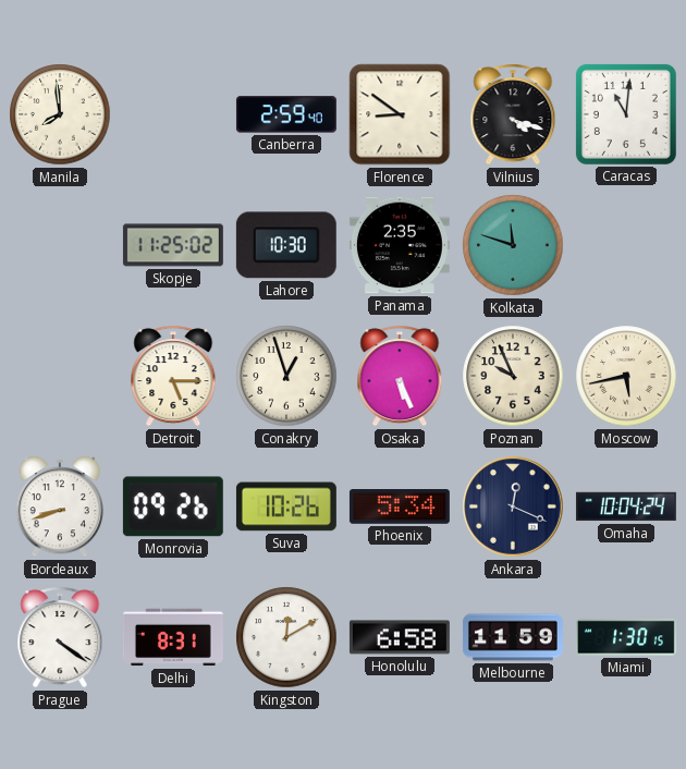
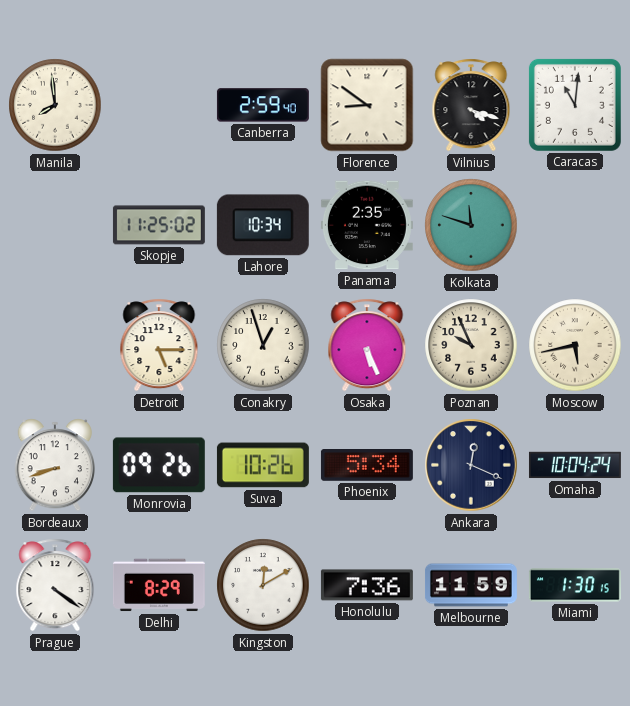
Lahore: 10:30 -> 10:34
Delhi: 8:31 -> 8:29
Honolulu: 6:58 -> 7:36
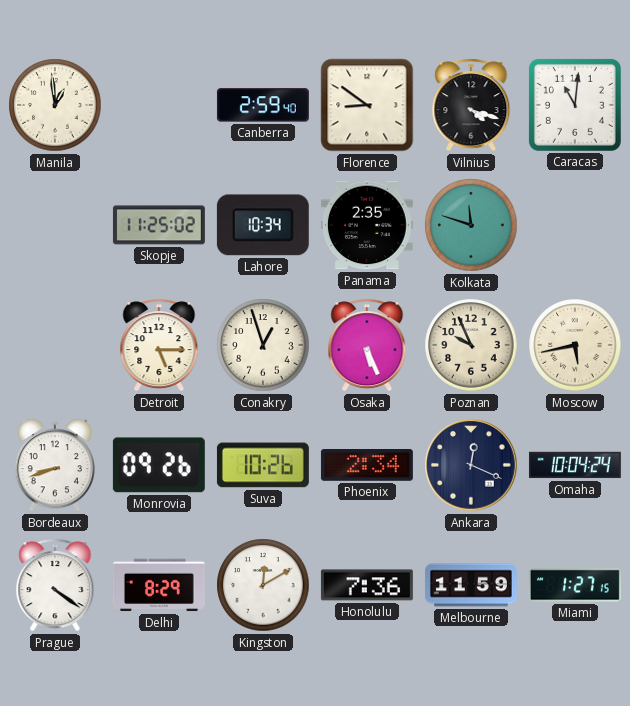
Manila: 7:59 -> 12:59
Phoenix: 5:34 -> 2:34
Miami: 1:30 -> 1:27
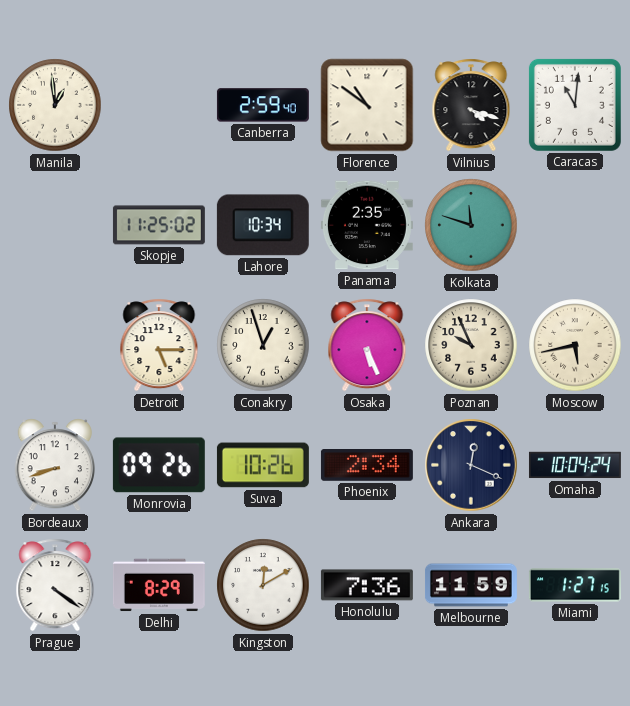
Florence: 8:51 -> 10:51
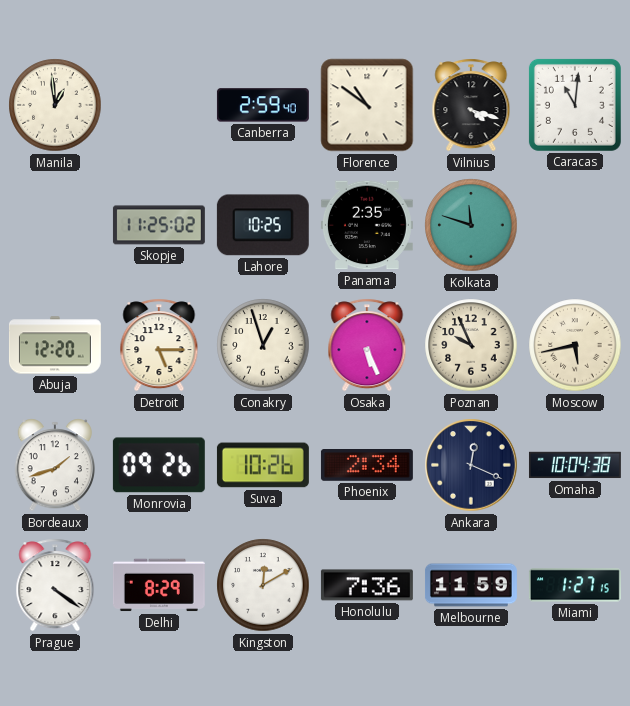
Lahore: 10:34 -> 10:25
Abuja: none -> 12:20
Bordeaux: 8:42 -> 1:42
Omaha: 10:04:24 -> 10:04:38
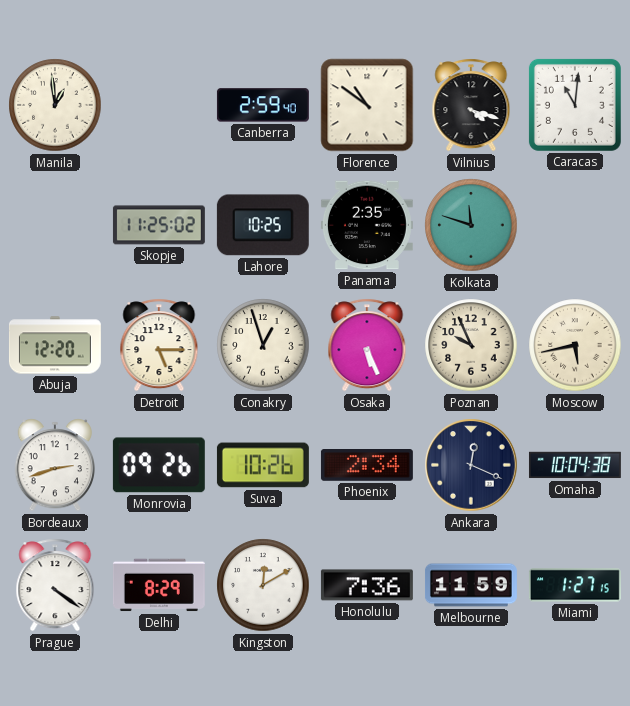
Bordeaux: 1:42 -> 2:42
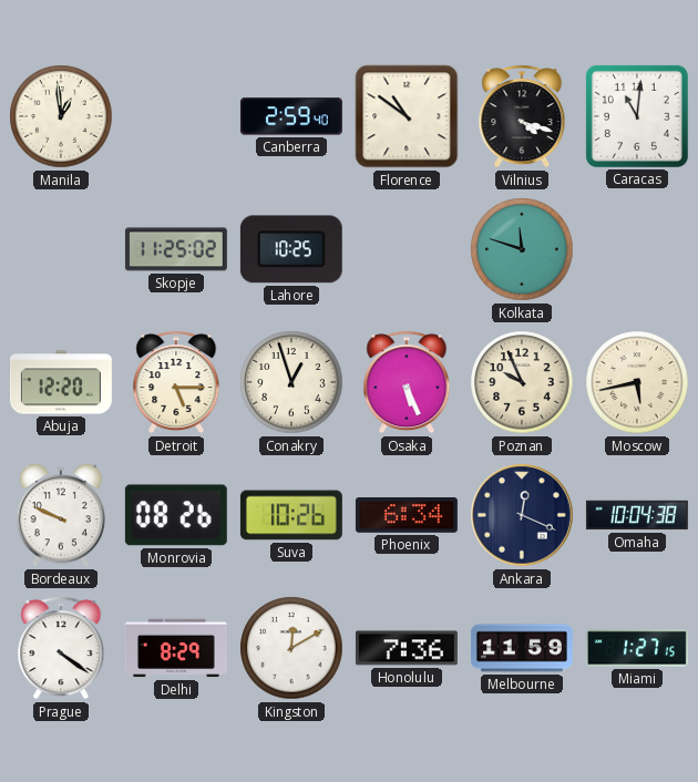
Panama: 2:35 -> none
Bordeaux: 2:42 -> 9:49
Monrovia: 09:26 -> 08:26
Phoenix: 2:34 -> 6:34
